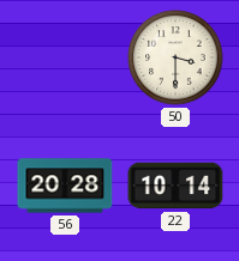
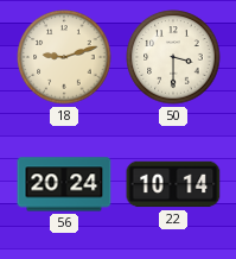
18: none -> 9:12
56: 20:28 -> 20:24
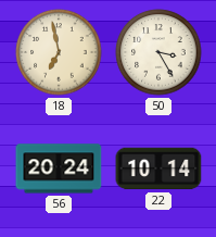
18: 9:12 -> 6:58
50: 3:30 -> 3:25
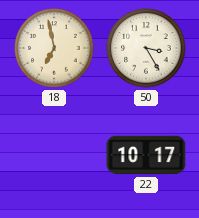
56: 20:24 -> none
22: 10:14 -> 10:17
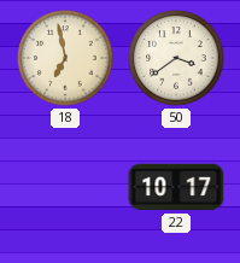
50: 3:25 -> 3:39
